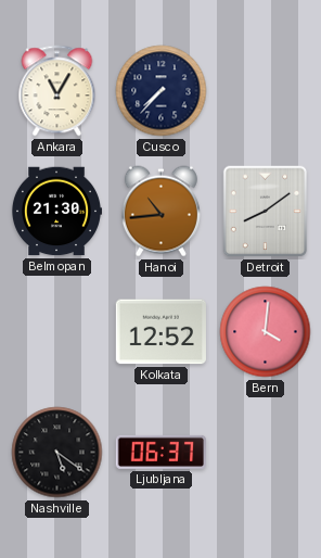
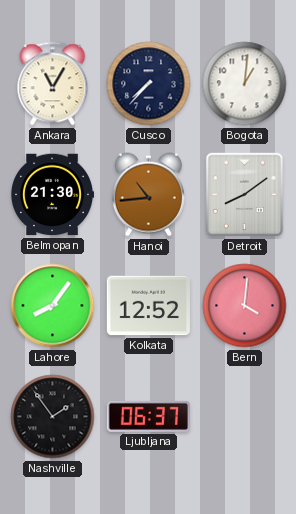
Bogota: none -> 1:01
Lahore: none -> 8:06
Nashville: 5:21 -> 1:54
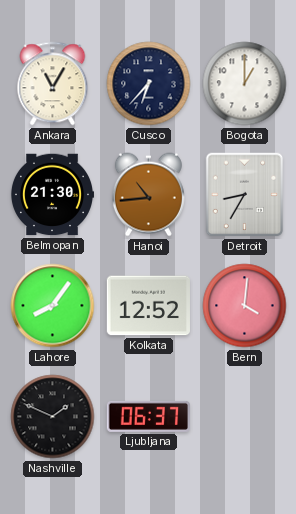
Cusco: 7:37 -> 6:37
Bogota: 1:01 -> 1:00
Detroit: 8:09 -> 8:35
Nashville: 1:54 -> 1:49
